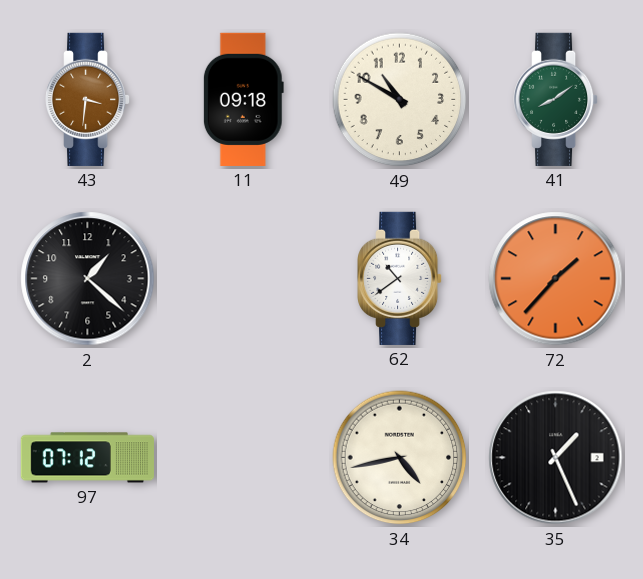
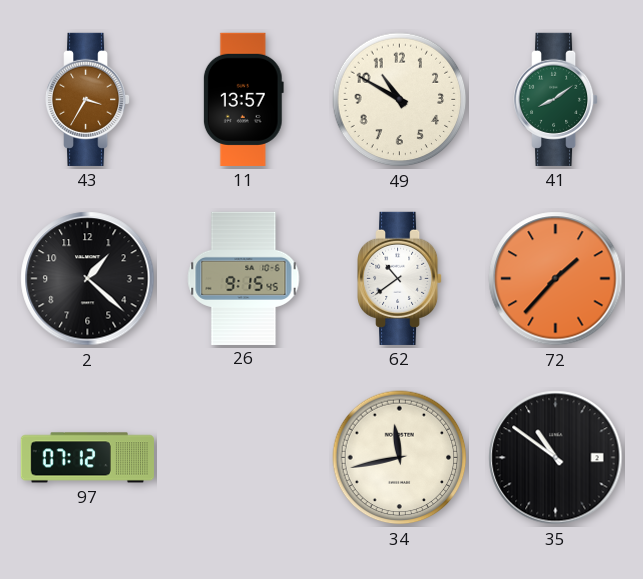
43: 3:31 -> 3:35
11: 09:18 -> 13:57
26: none -> 9:15
34: 4:43 -> 11:43
35: 1:26 -> 10:51
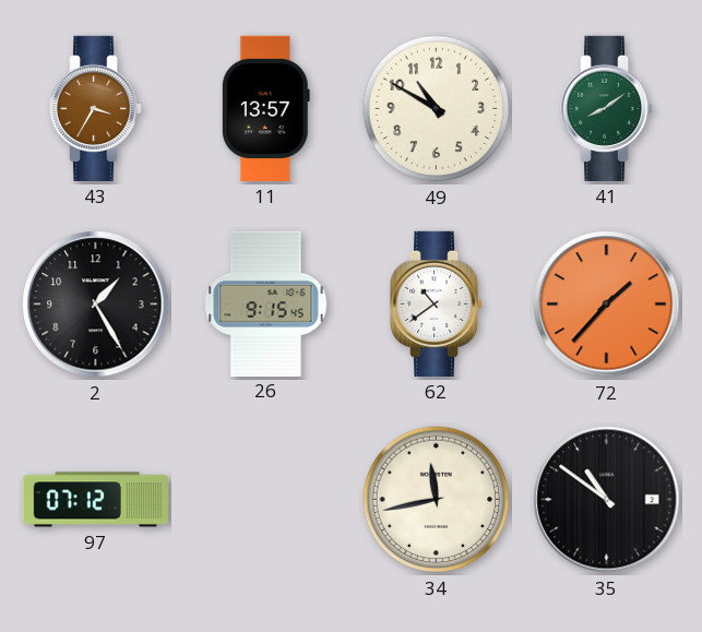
2: 1:22 -> 1:25
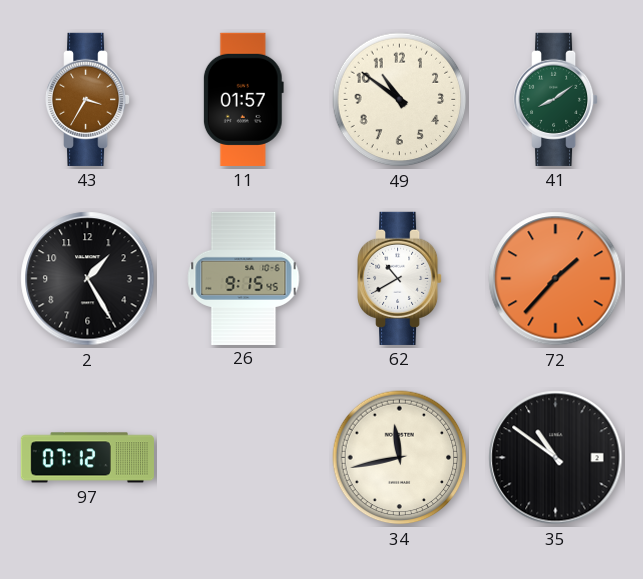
11: 13:57 -> 01:57
49: 10:50 -> 10:51
62: 10:39 -> 10:40
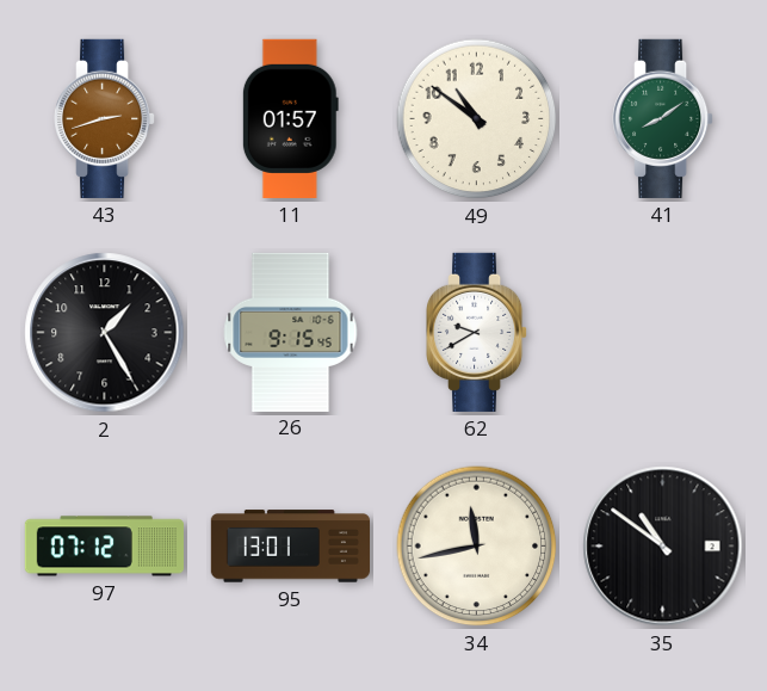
43: 3:35 -> 2:42
62: 10:40 -> 9:40
72: 1:37 -> none
95: none -> 13:01
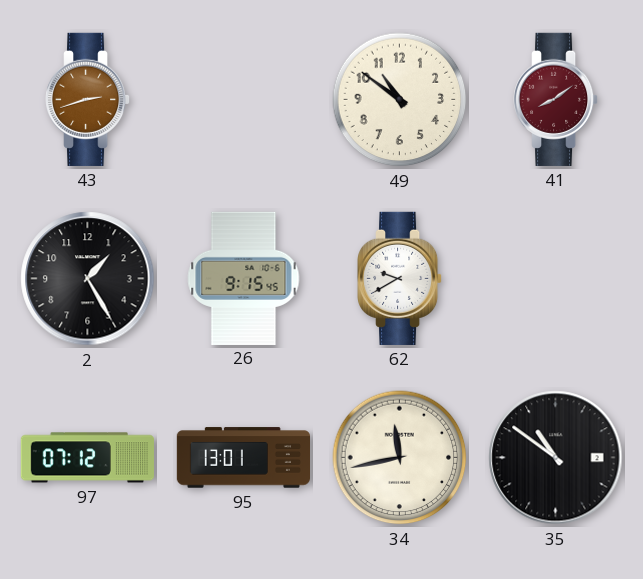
11: 01:57 -> none
41 dial: green -> burgundy
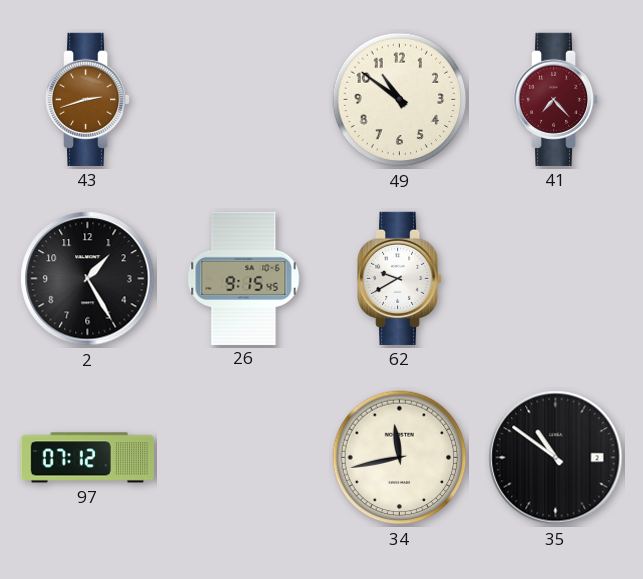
41: 8:09 -> 7:23
95: 13:01 -> none
